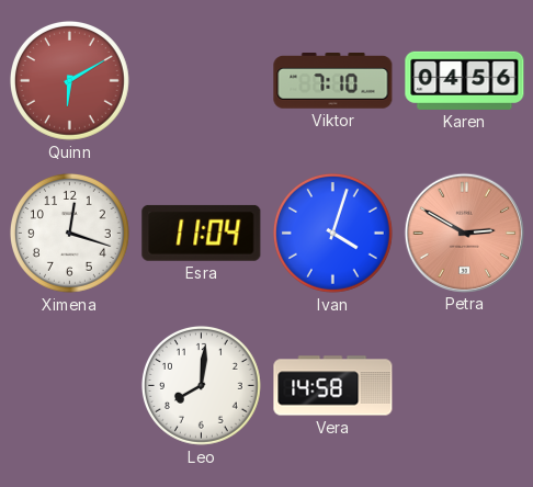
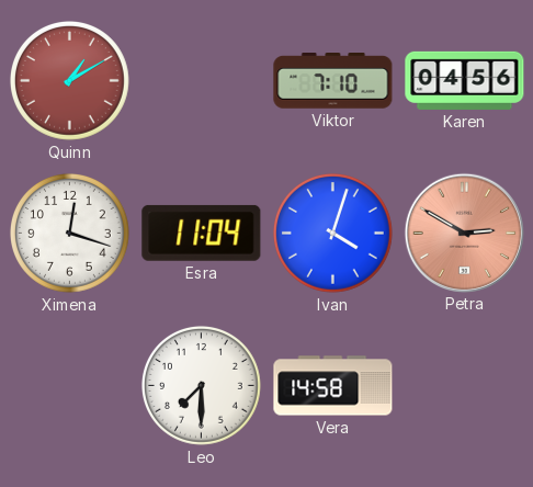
Quinn: 6:10 -> 1:10
Leo: 8:01 -> 7:30
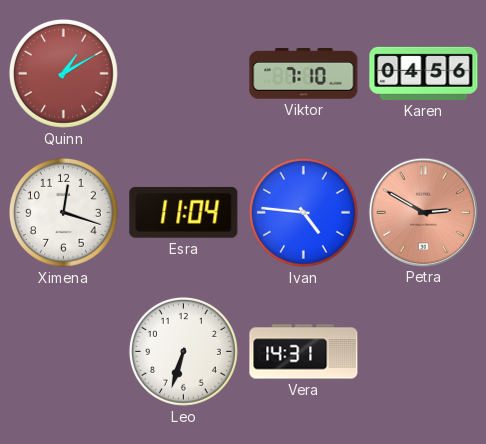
Ivan: 4:03 -> 4:46
Leo: 7:30 -> 6:33
Vera: 14:58 -> 14:31
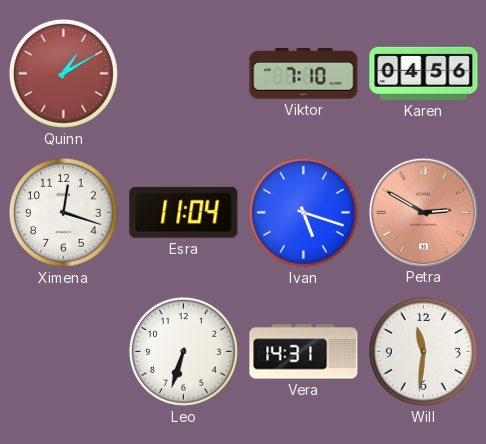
Ivan: 4:46 -> 5:18
Will: none -> 11:31
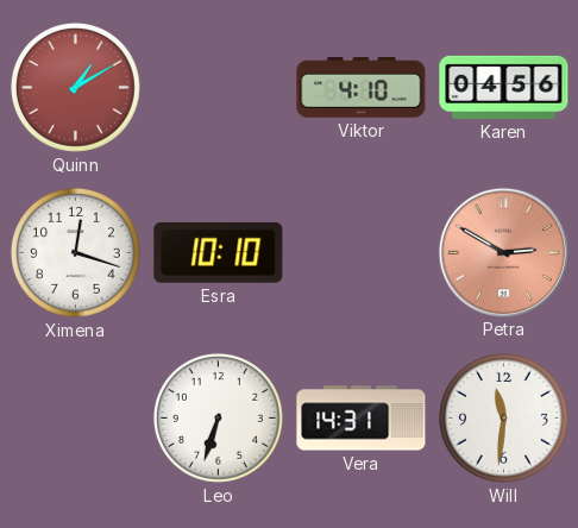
Viktor: 7:10 -> 4:10
Esra: 11:04 -> 10:10
Ivan: 5:18 -> none
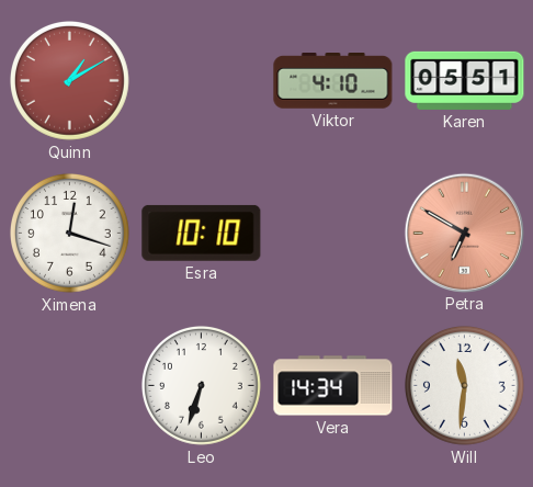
Karen: 04:56 -> 05:51
Petra: 2:50 -> 6:50
Vera: 14:31 -> 14:34
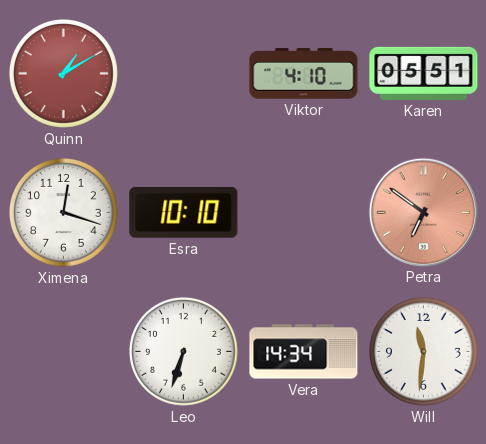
Petra: 6:50 -> 6:51
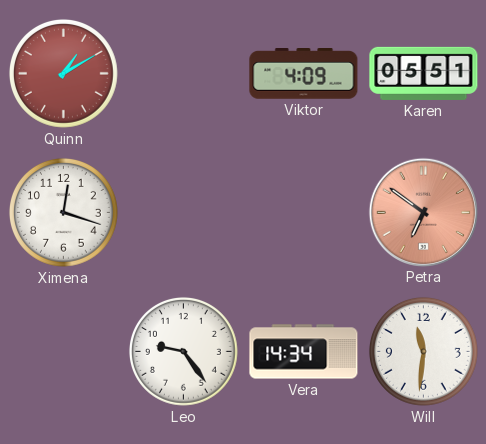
Viktor: 4:10 -> 4:09
Esra: 10:10 -> none
Leo: 6:33 -> 9:24
